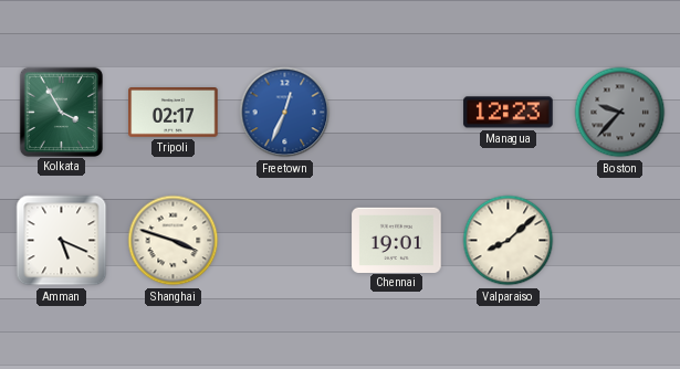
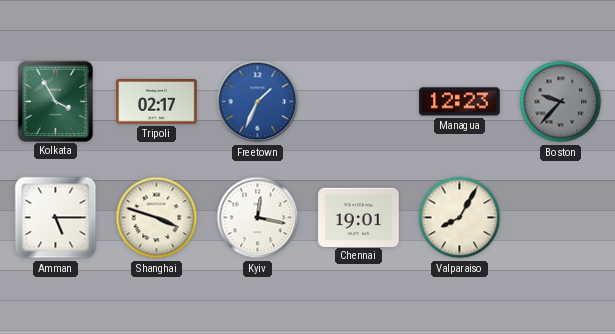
Freetown: 12:34 -> 1:34
Amman: 5:19 -> 5:15
Kyiv: none -> 12:17
Valparaiso: 8:08 -> 8:05
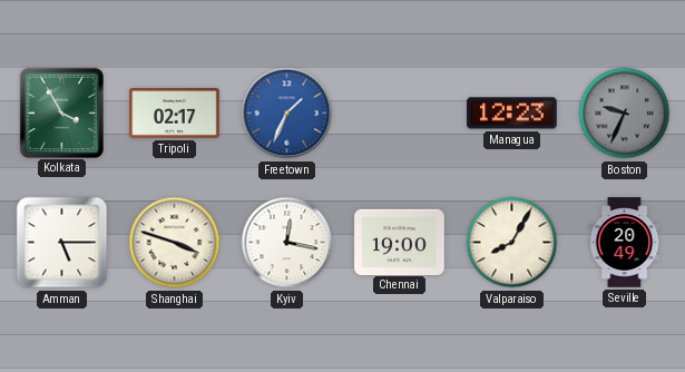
Boston: 9:37 -> 9:34
Chennai: 19:01 -> 19:00
Seville: none -> 20:49
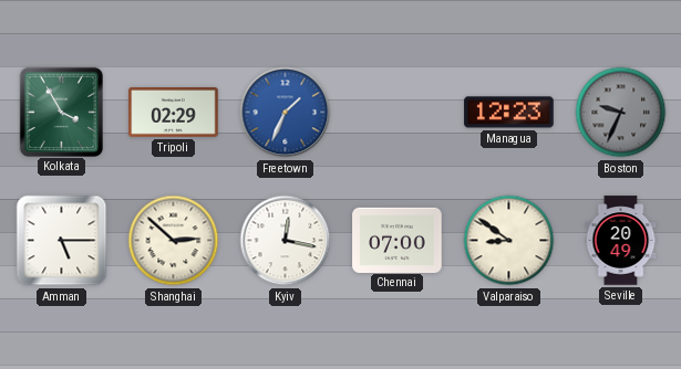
Tripoli: 02:17 -> 02:29
Shanghai: 3:48 -> 2:52
Chennai: 19:00 -> 07:00
Valparaiso: 8:05 -> 8:51
